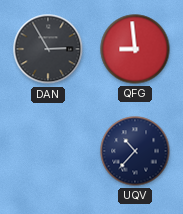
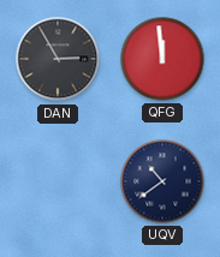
QFG: 8:59 -> 11:59
UQV: 10:37 -> 10:39
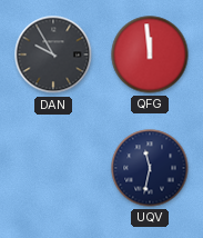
DAN: 2:55 -> 9:55
UQV: 10:39 -> 11:32
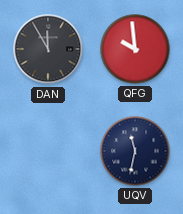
DAN: 9:55 -> 11:55
QFG: 11:59 -> 9:59
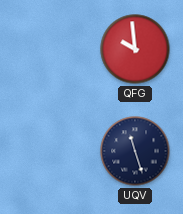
DAN: 11:55 -> none
UQV: 11:32 -> 11:27
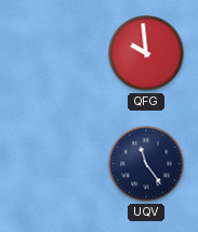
UQV: 11:27 -> 11:24
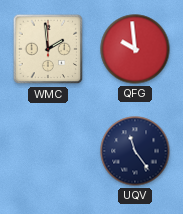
WMC: none -> 1:59
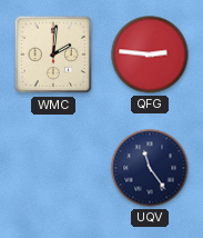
WMC: 1:59 -> 2:01
QFG: 9:59 -> 2:46
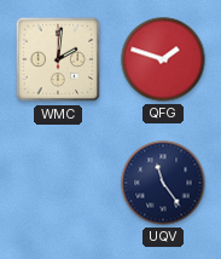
QFG: 2:46 -> 1:48
